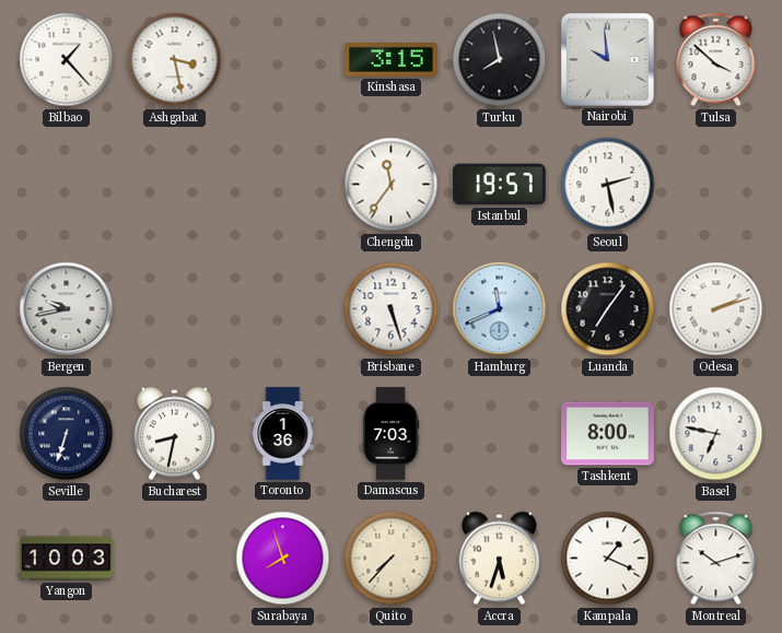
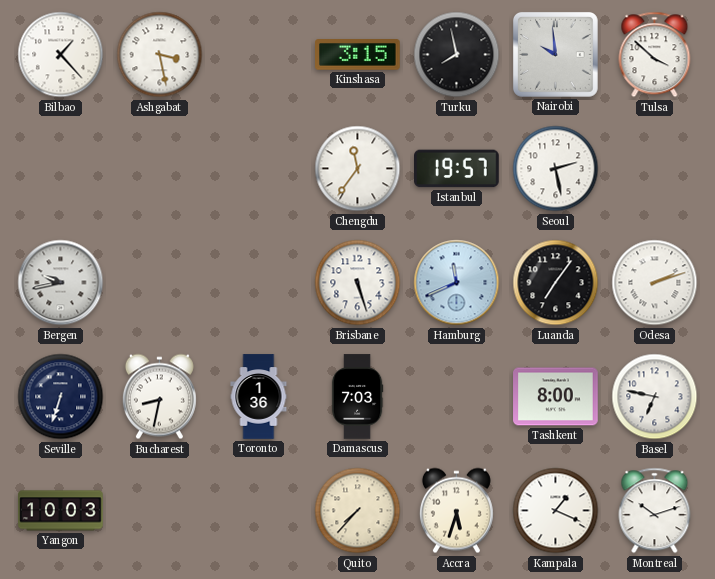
Surabaya: 7:57 -> none
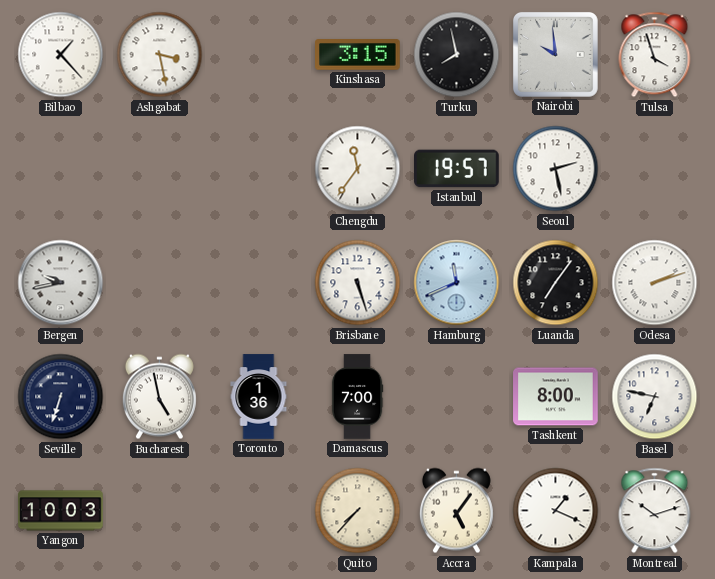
Tulsa: 3:52 -> 3:57
Bucharest: 8:32 -> 4:58
Damascus: 7:03 -> 7:00
Accra: 5:33 -> 5:06
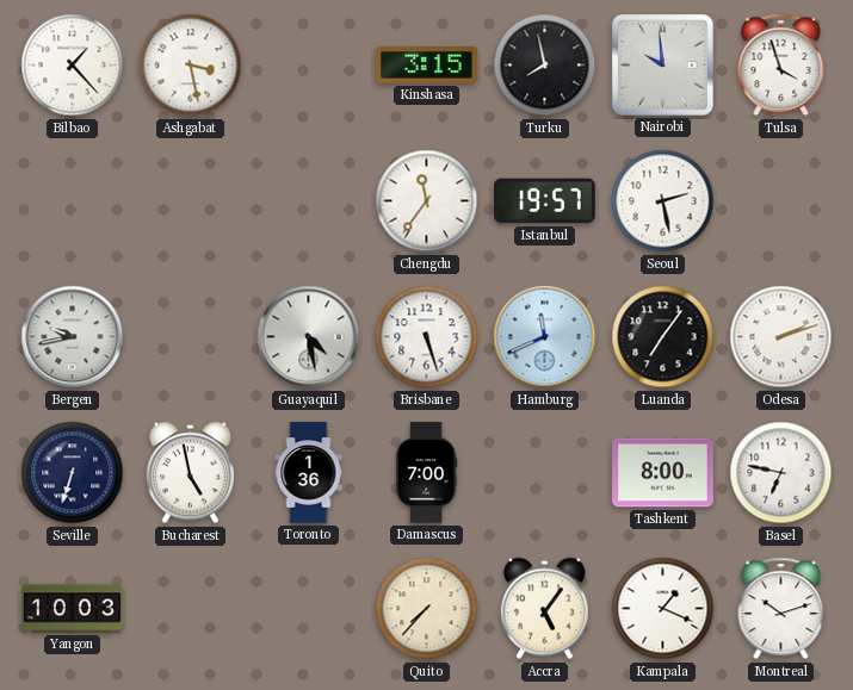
Guayaquil: none -> 4:28
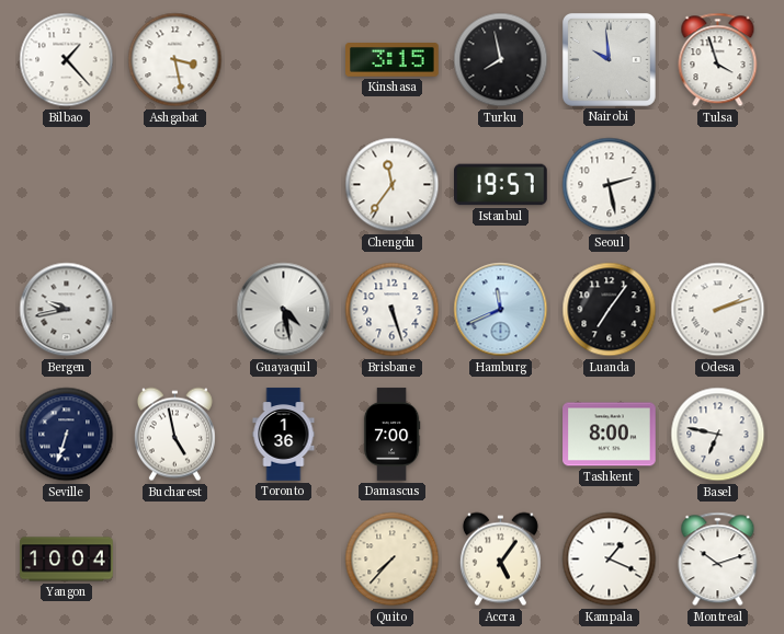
Yangon: 10:03 -> 10:04
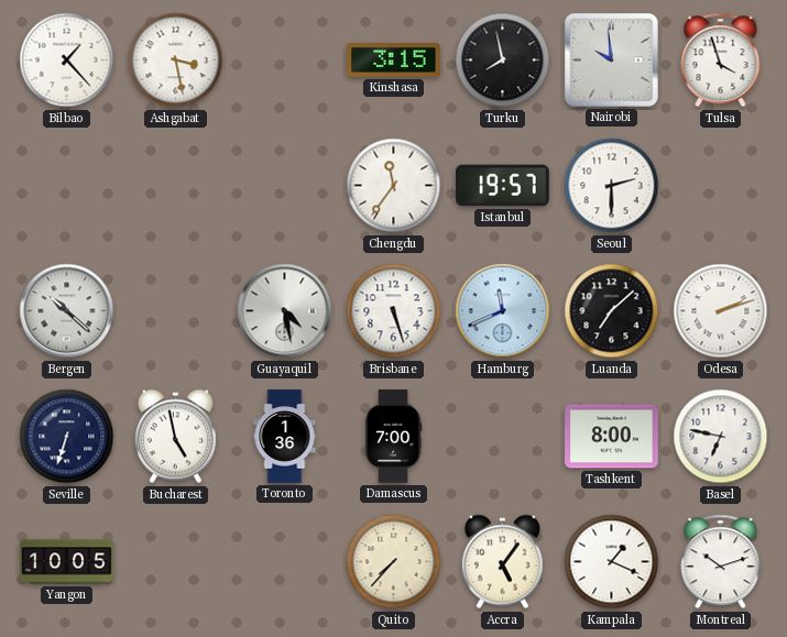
Seoul: 2:28 -> 2:30
Bergen: 9:43 -> 10:22
Luanda: 7:06 -> 7:08
Yangon: 10:04 -> 10:05
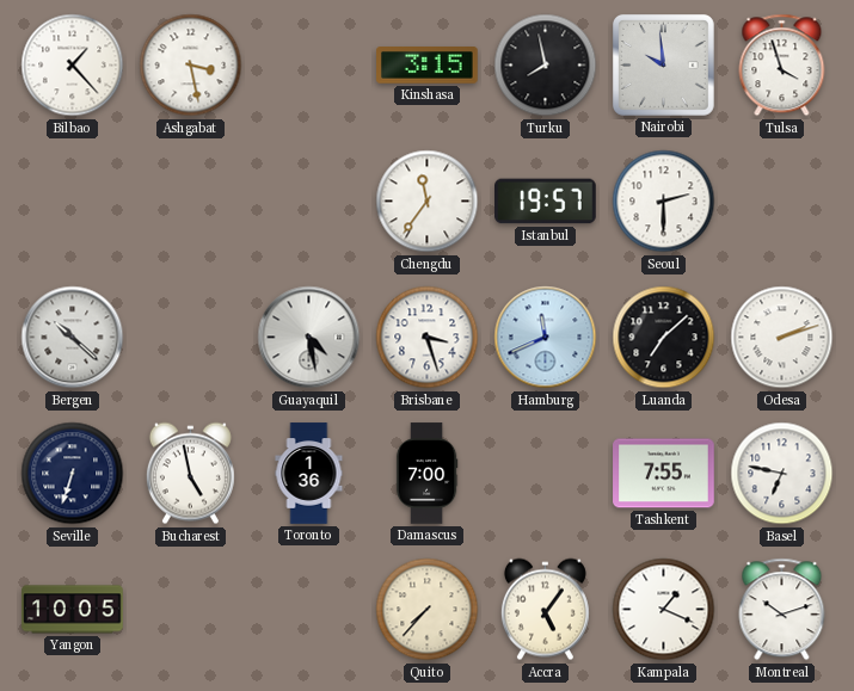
Brisbane: 5:27 -> 3:27
Tashkent: 8:00 -> 7:55
